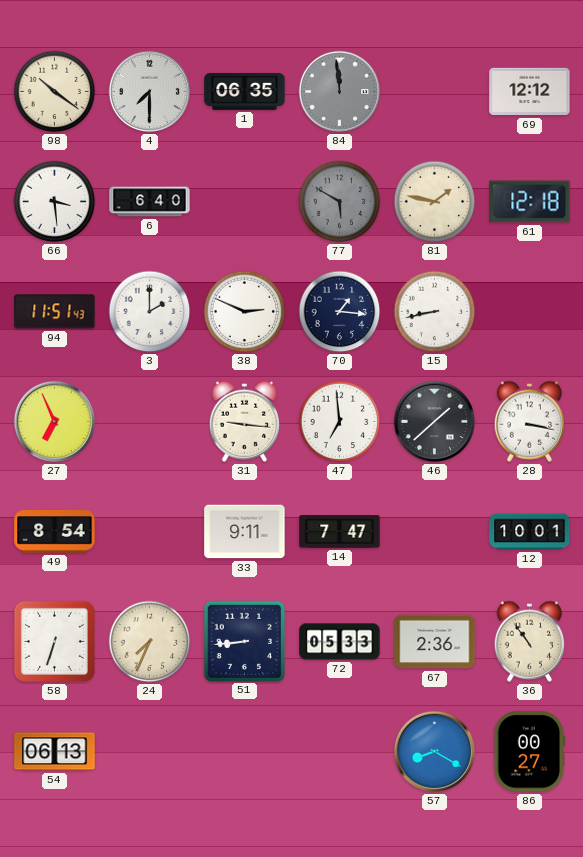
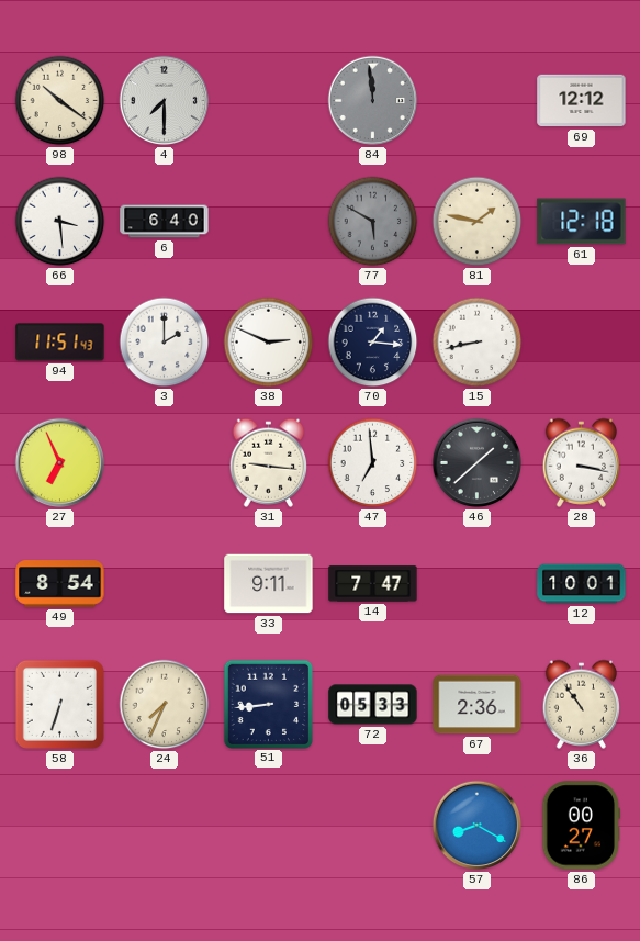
1: 06:35 -> none
54: 06:13 -> none
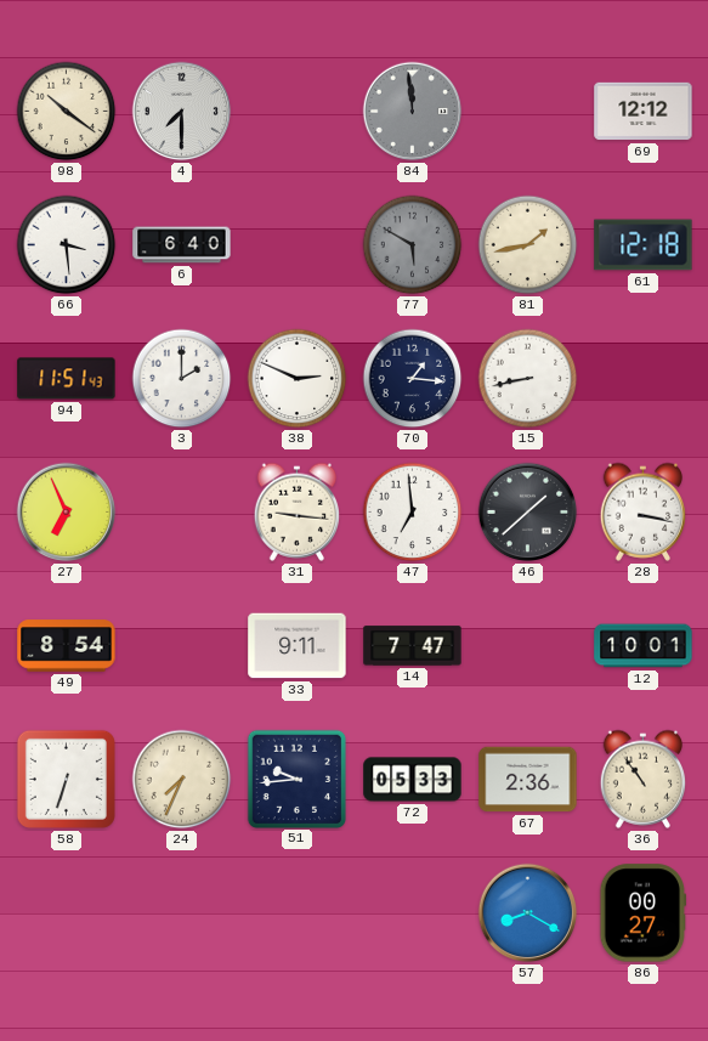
81: 1:47 -> 1:43
51: 8:44 -> 9:44
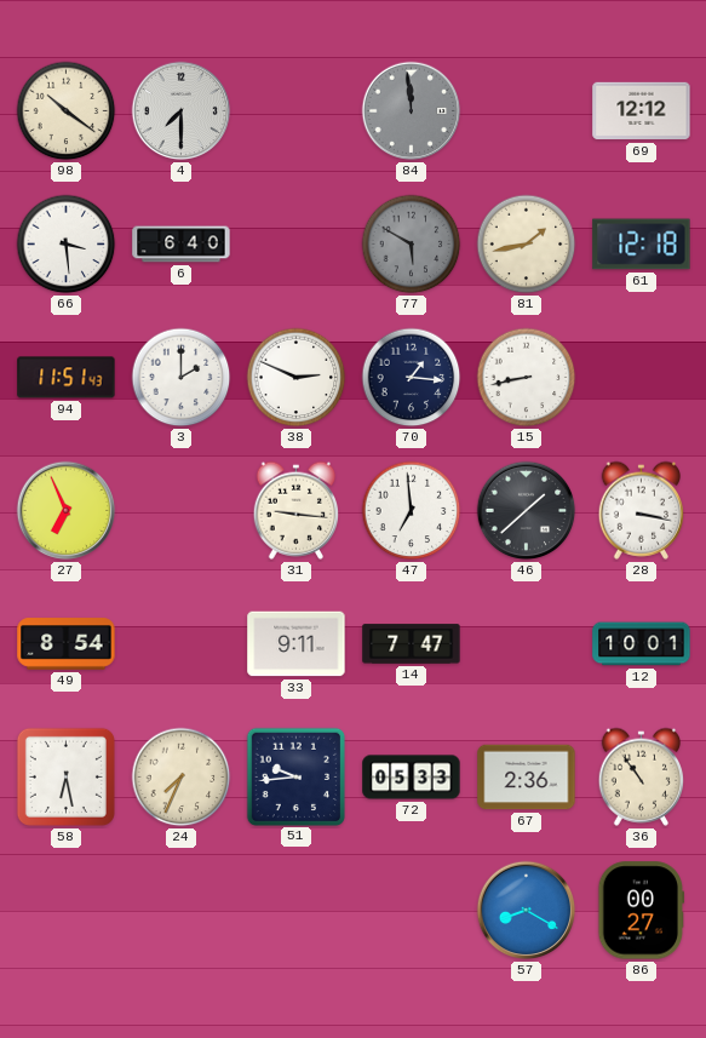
58: 6:33 -> 6:28
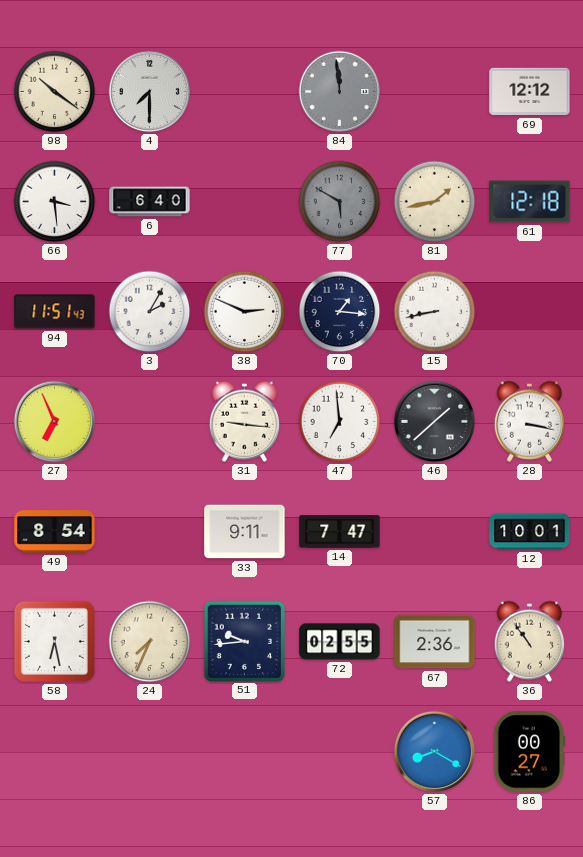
3: 2:00 -> 2:05
72: 05:33 -> 02:55
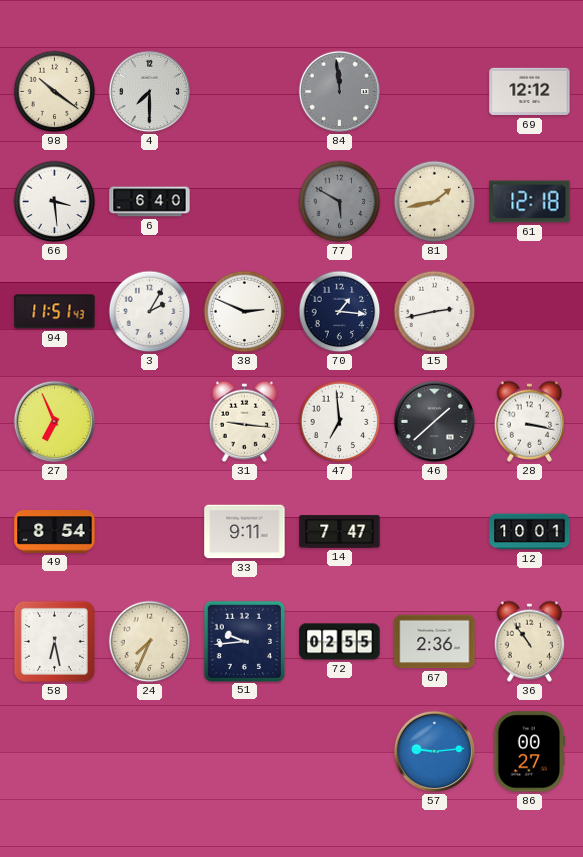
15: 8:43 -> 2:43
57: 8:20 -> 9:14
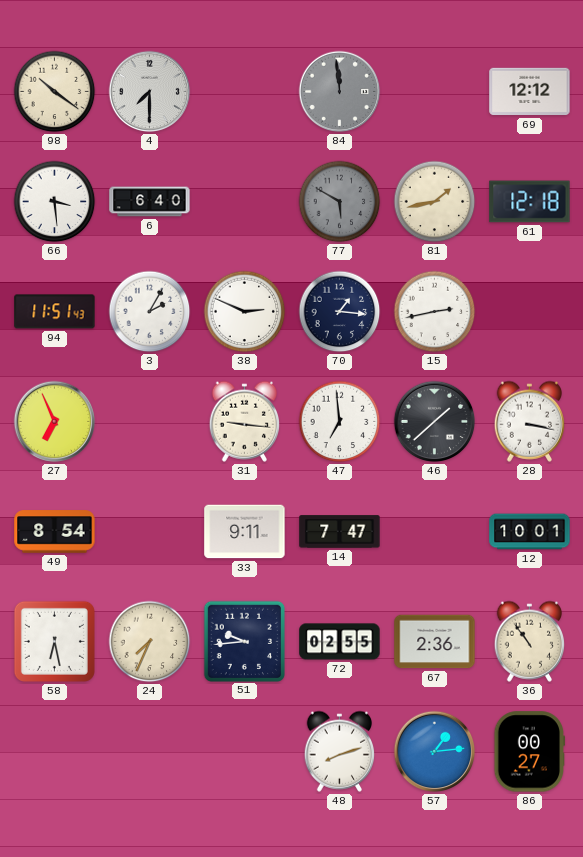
48: none -> 8:12
57: 9:14 -> 1:14
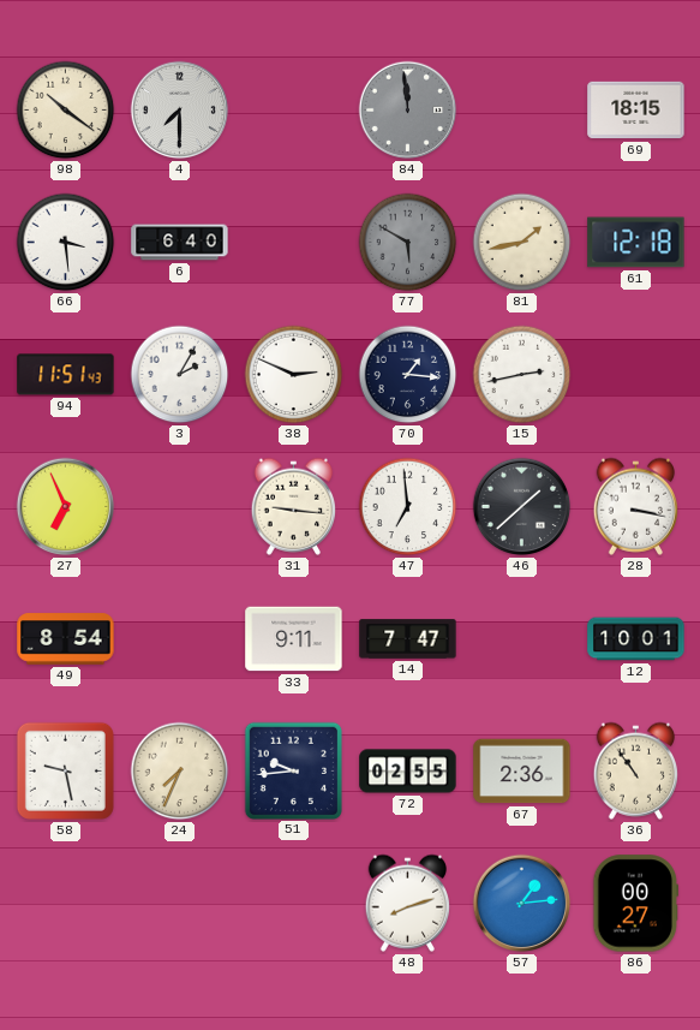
69: 12:12 -> 18:15
58: 6:28 -> 9:28
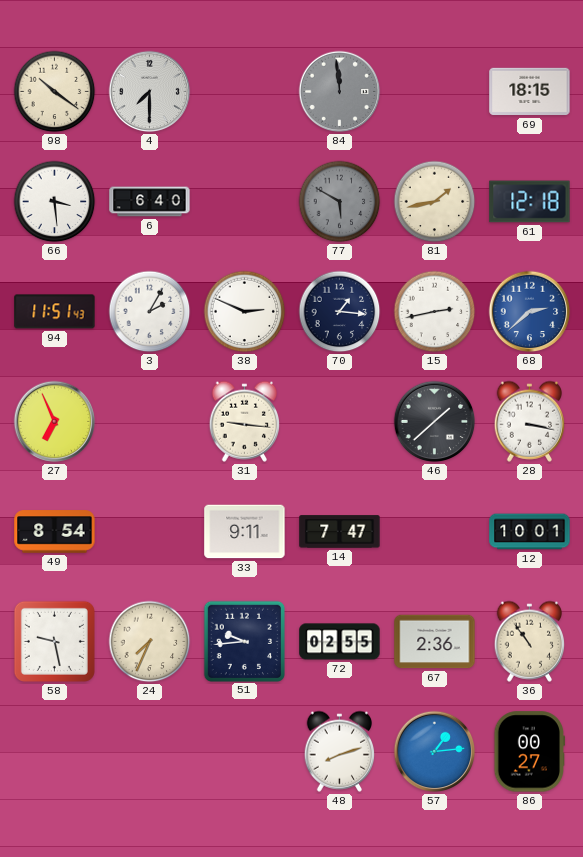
68: none -> 2:38
47: 6:59 -> none
